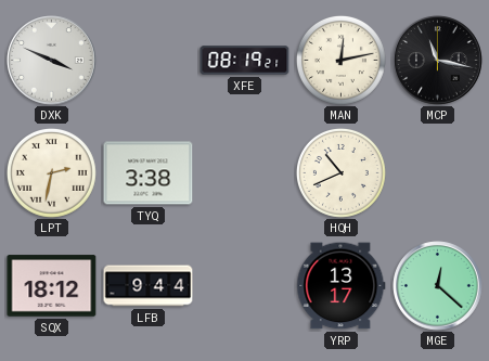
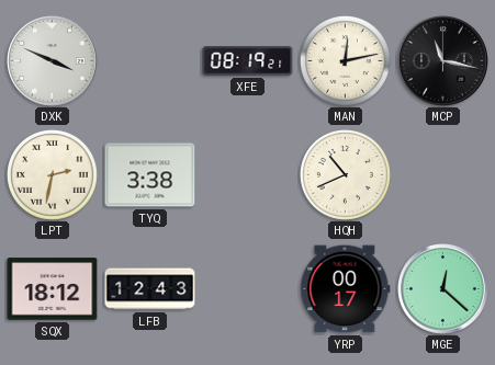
LFB: 9:44 -> 12:43
YRP: 13:17 -> 00:17
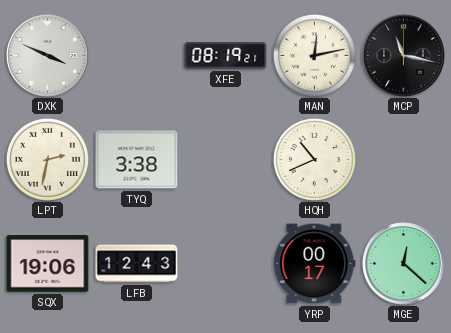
SQX: 18:12 -> 19:06
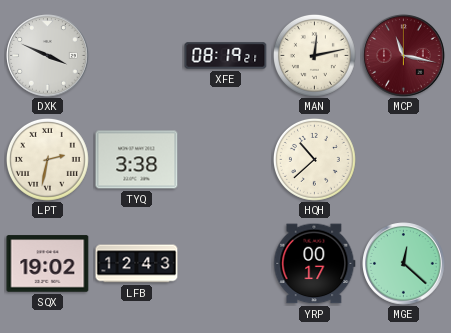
MCP dial: black -> burgundy
HQH: 10:41 -> 10:38
SQX: 19:06 -> 19:02
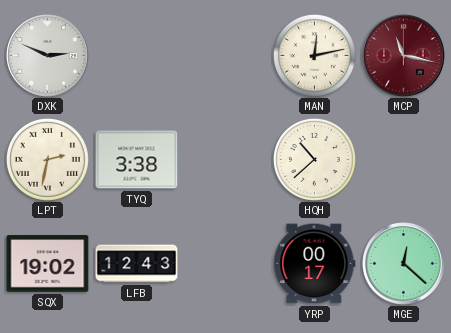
DXK: 3:49 -> 2:49
XFE: 08:19 -> none
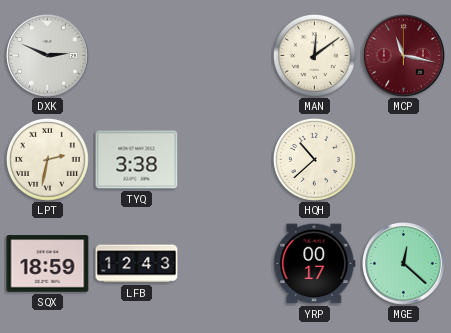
MAN: 12:13 -> 12:09
SQX: 19:02 -> 18:59
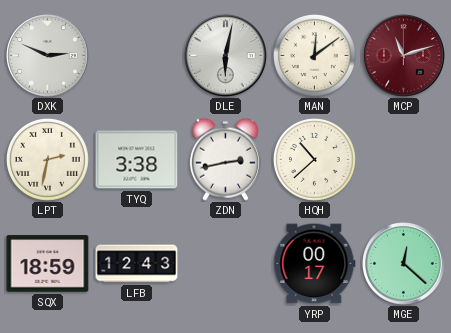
DLE: none -> 6:02
MCP: 11:17 -> 11:12
ZDN: none -> 2:43
